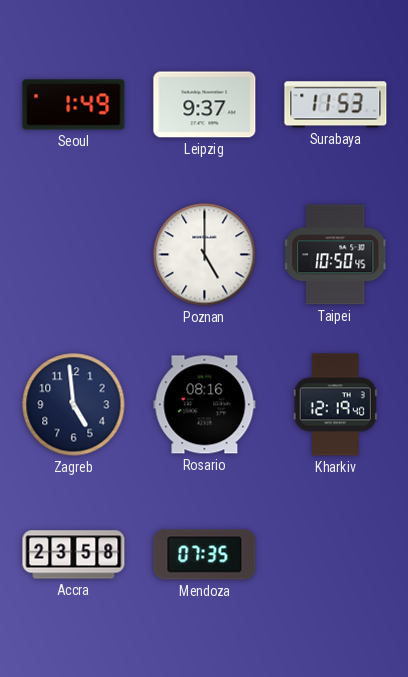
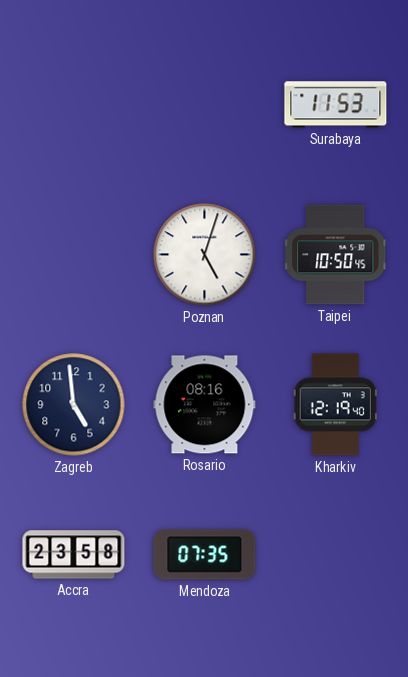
Seoul: 1:49 -> none
Leipzig: 9:37 -> none
Poznan: 5:00 -> 5:03
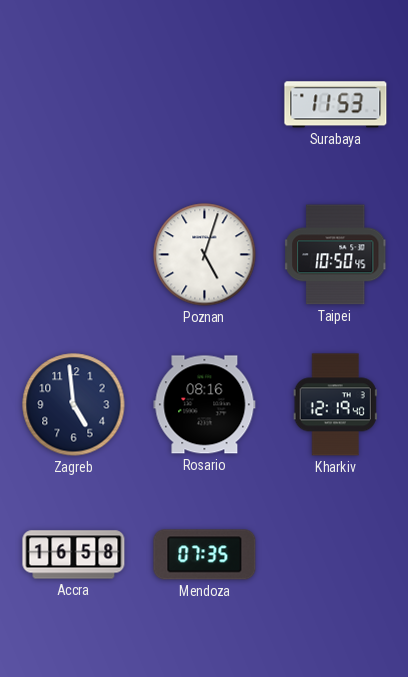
Accra: 23:58 -> 16:58
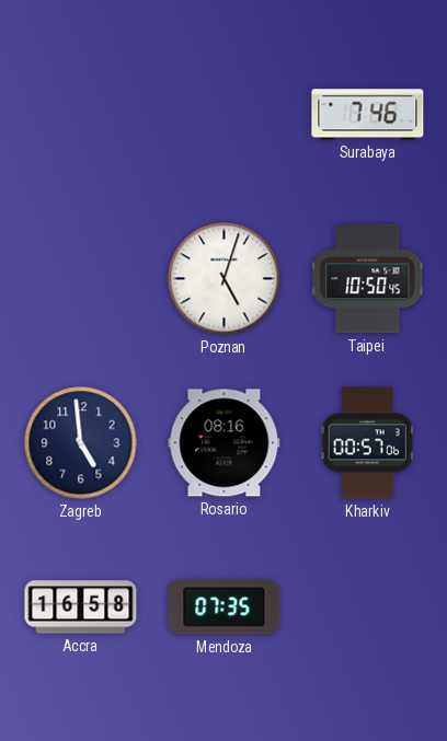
Surabaya: 11:53 -> 7:46
Kharkiv: 12:19 -> 00:57
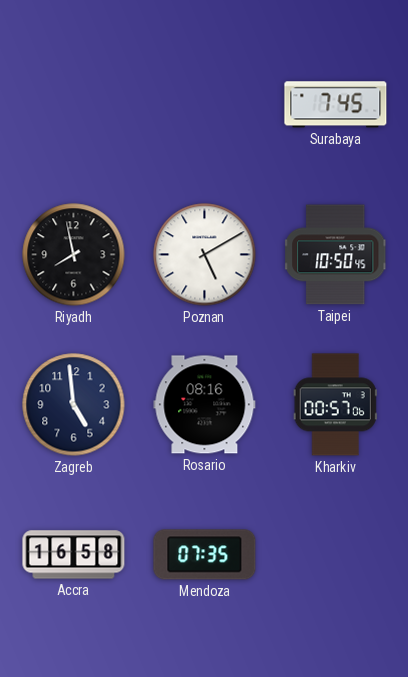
Surabaya: 7:46 -> 7:45
Riyadh: none -> 7:58
Poznan: 5:03 -> 5:10
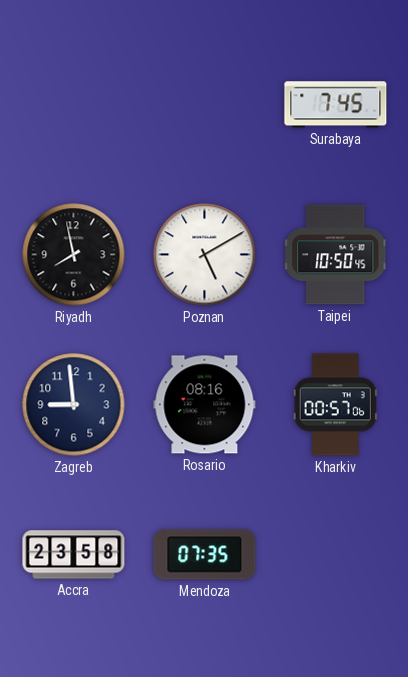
Zagreb: 4:59 -> 8:59
Accra: 16:58 -> 23:58
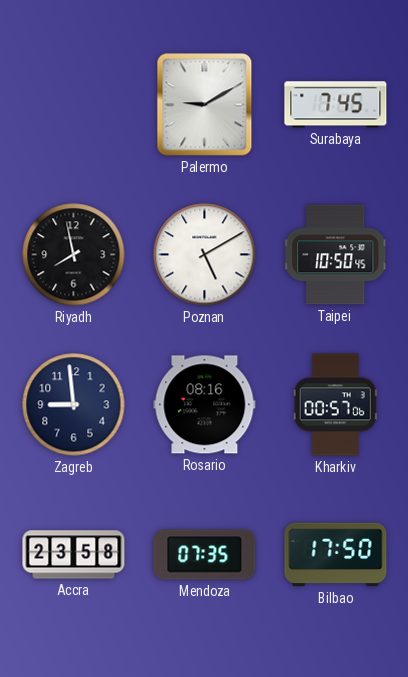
Palermo: none -> 9:10
Bilbao: none -> 17:50
